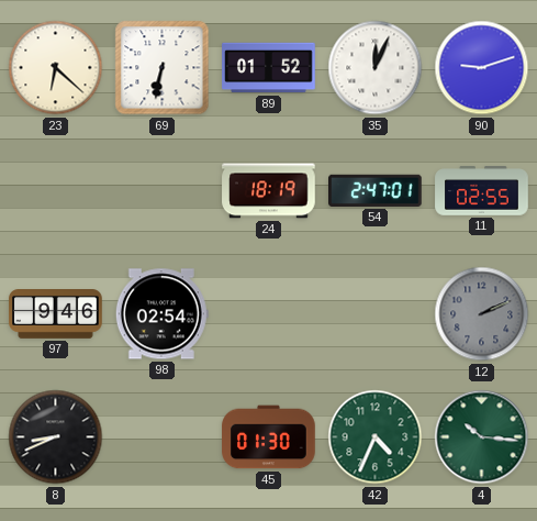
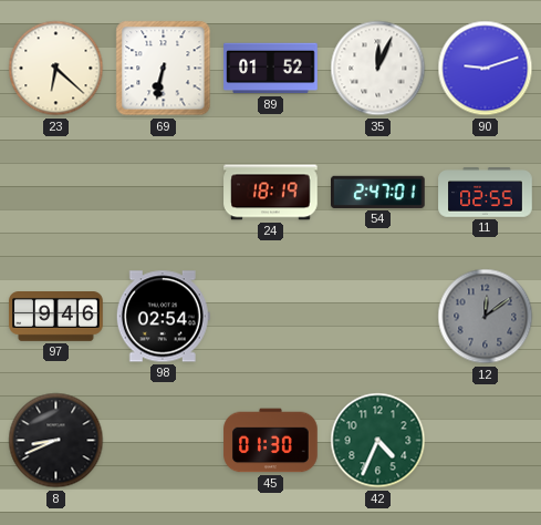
12: 2:11 -> 12:09
4: 10:16 -> none
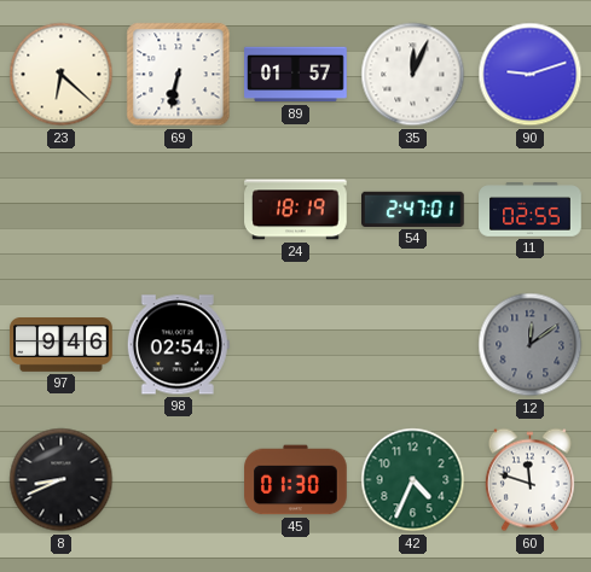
89: 01:52 -> 01:57
60: none -> 11:48
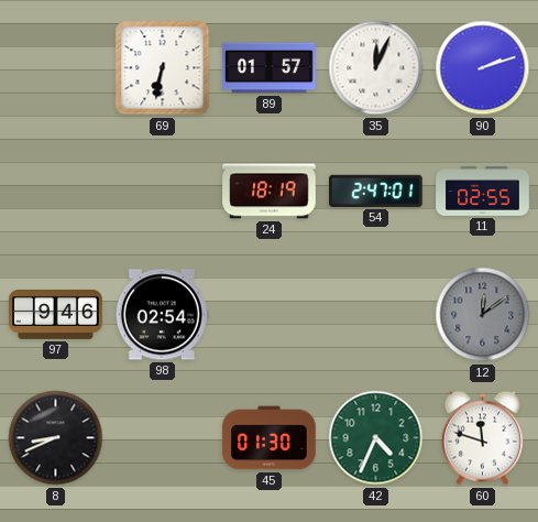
23: 6:22 -> none
90: 9:12 -> 2:12
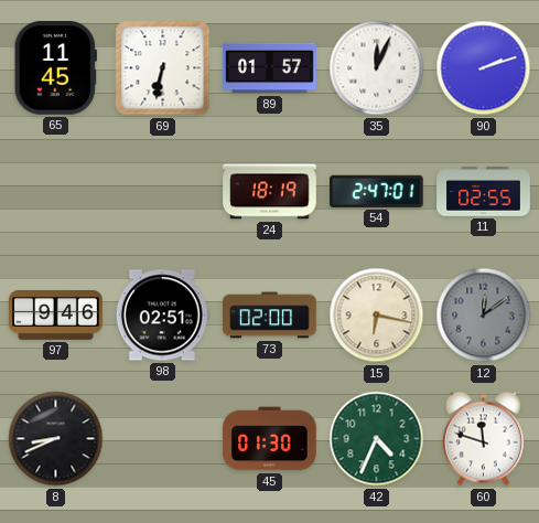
65: none -> 11:45
98: 02:54 -> 02:51
73: none -> 02:00
15: none -> 6:17
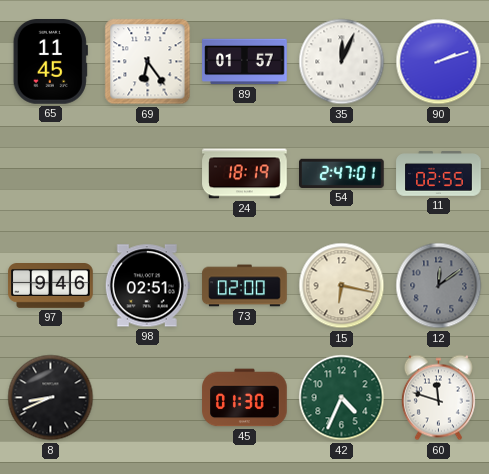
69: 6:32 -> 6:24
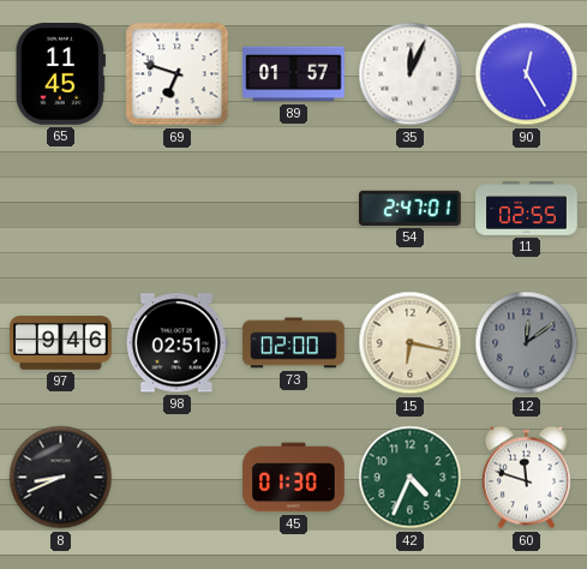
69: 6:24 -> 6:48
90: 2:12 -> 12:25
24: 18:19 -> none
